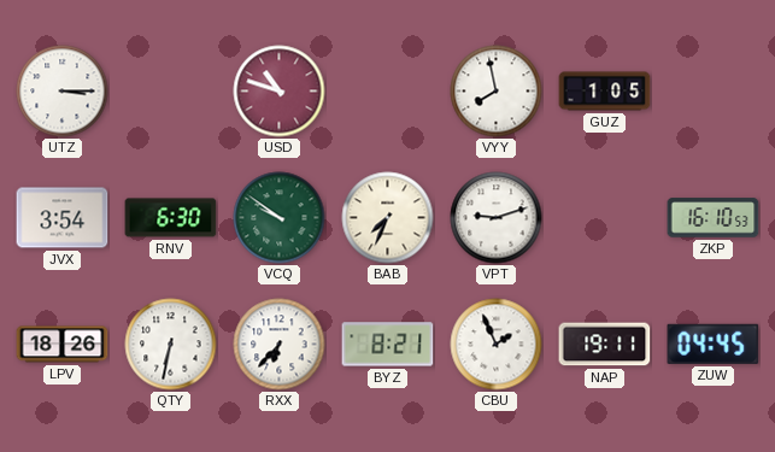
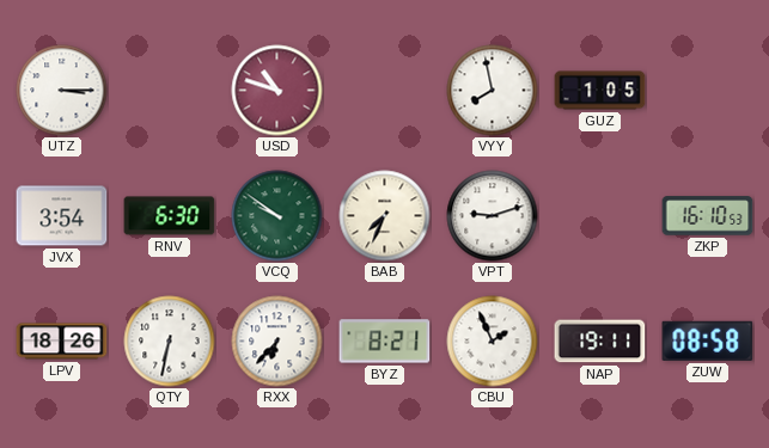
ZUW: 04:45 -> 08:58
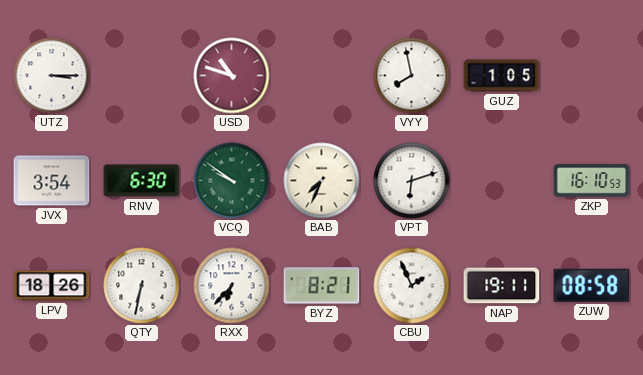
VPT: 9:12 -> 6:12
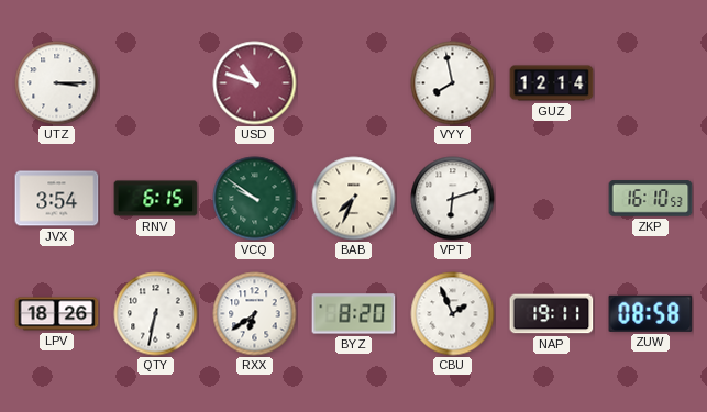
GUZ: 1:05 -> 12:14
RNV: 6:30 -> 6:15
RXX: 6:37 -> 6:39
BYZ: 8:21 -> 8:20
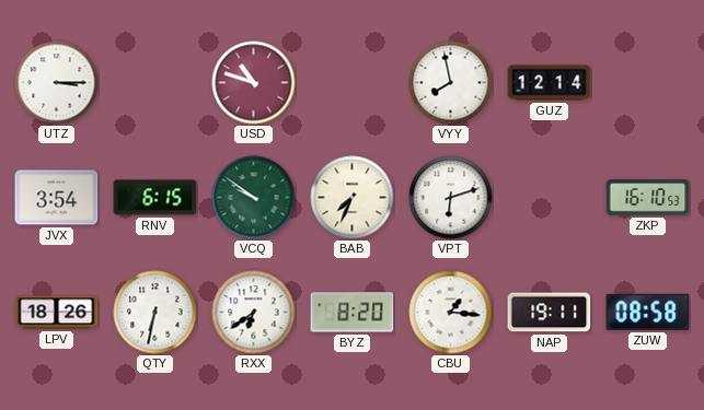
CBU: 1:56 -> 1:16
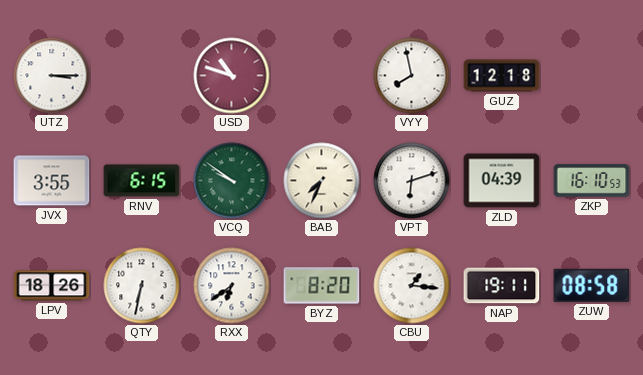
GUZ: 12:14 -> 12:18
JVX: 3:54 -> 3:55
ZLD: none -> 04:39
